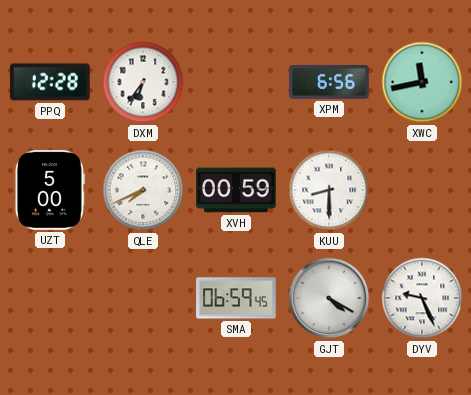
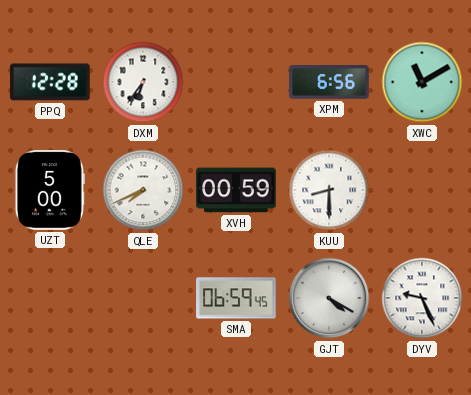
XWC: 11:43 -> 11:10
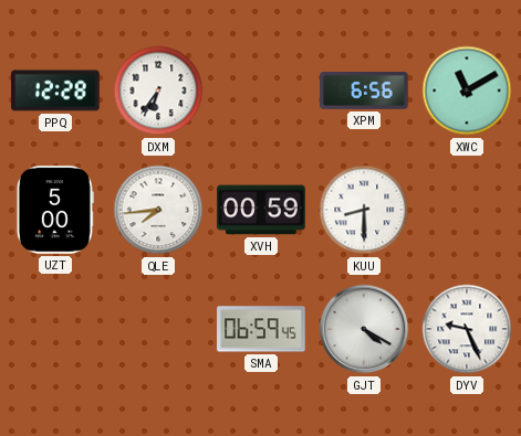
QLE: 7:41 -> 7:44
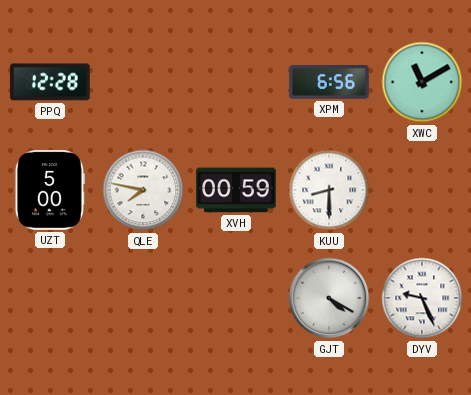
DXM: 6:36 -> none
QLE: 7:44 -> 7:47
SMA: 06:59 -> none
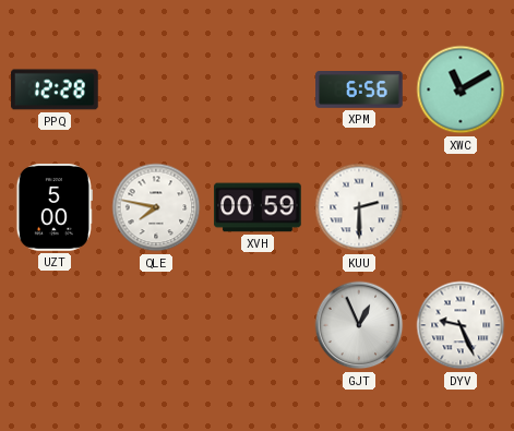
KUU: 8:30 -> 2:30
GJT: 4:20 -> 12:56
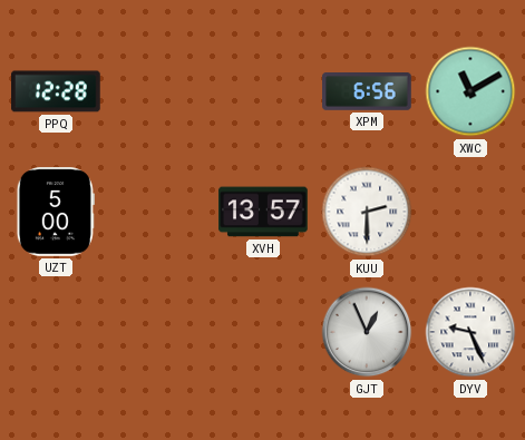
QLE: 7:47 -> none
XVH: 00:59 -> 13:57
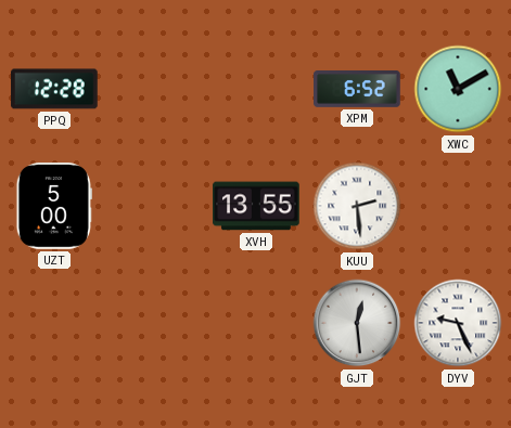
XPM: 6:56 -> 6:52
XVH: 13:57 -> 13:55
KUU: 2:30 -> 2:29
GJT: 12:56 -> 12:29
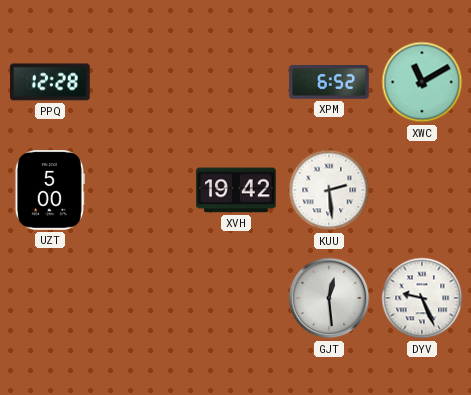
XVH: 13:55 -> 19:42
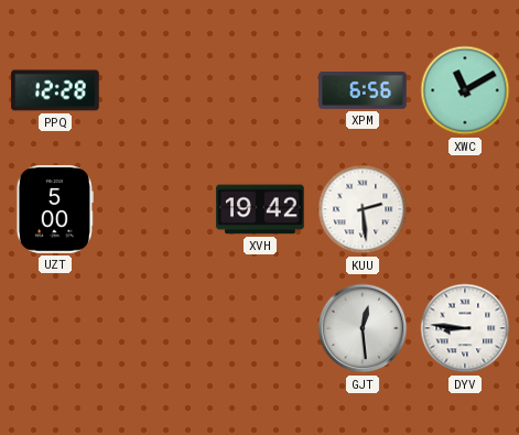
XPM: 6:52 -> 6:56
DYV: 9:26 -> 8:46
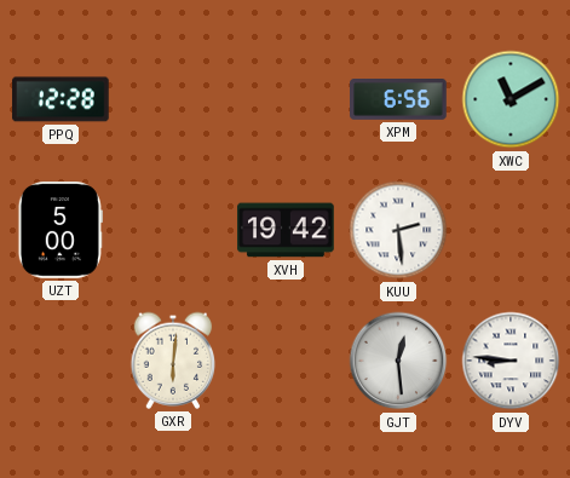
GXR: none -> 6:01
